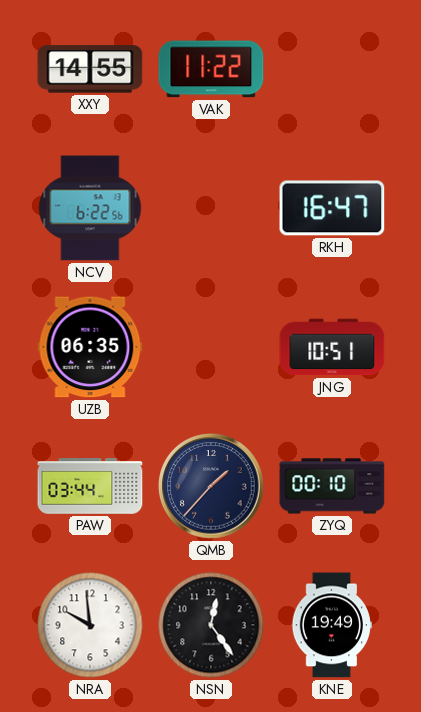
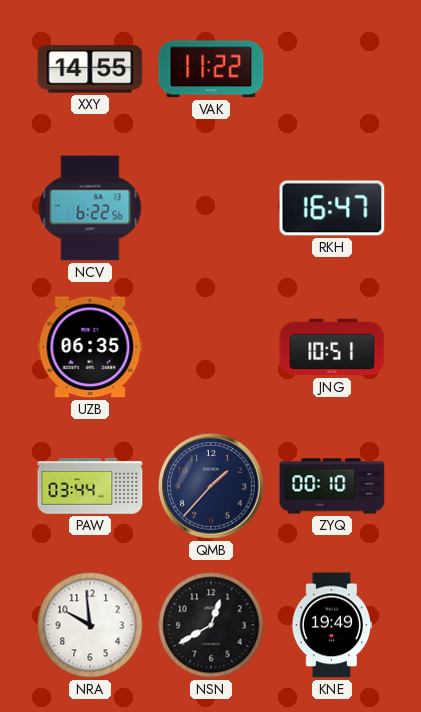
NSN: 12:24 -> 12:40
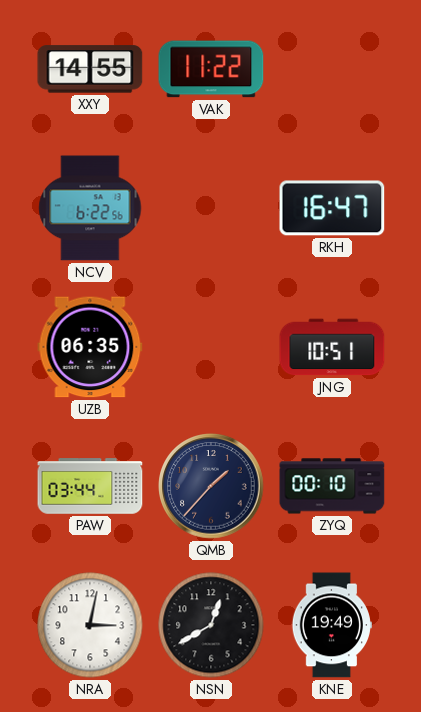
NRA: 9:59 -> 3:02
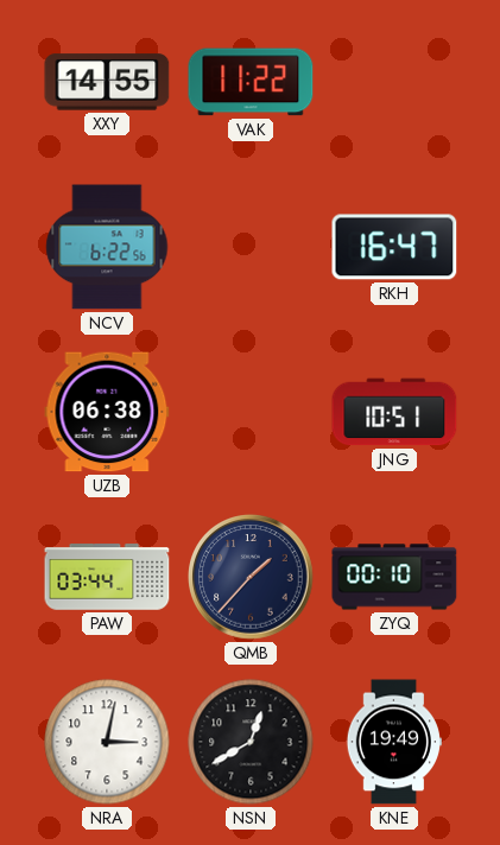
UZB: 06:35 -> 06:38
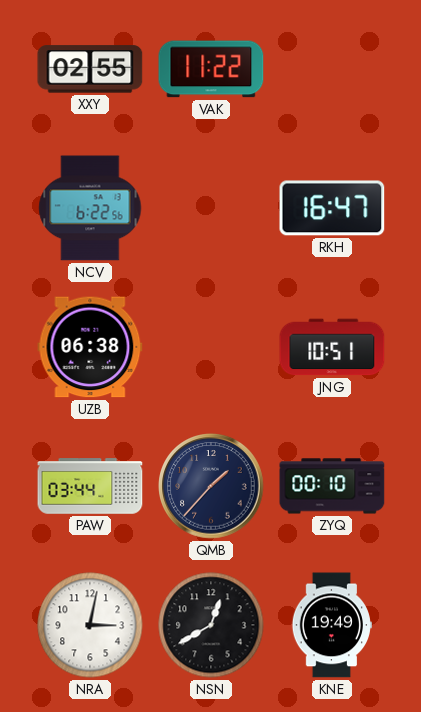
XXY: 14:55 -> 02:55
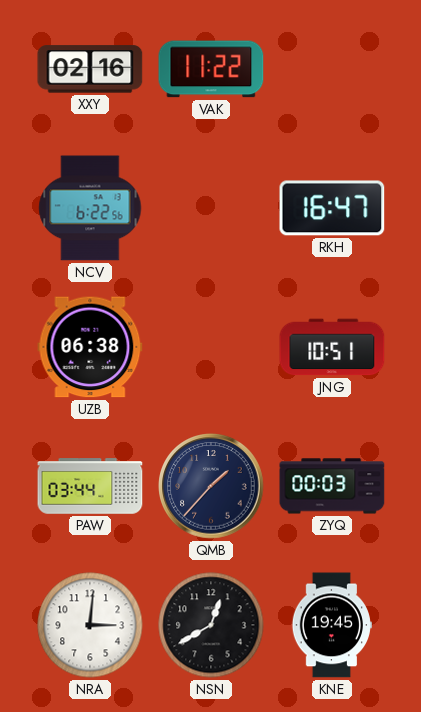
XXY: 02:55 -> 02:16
ZYQ: 00:10 -> 00:03
NRA: 3:02 -> 3:01
KNE: 19:49 -> 19:45
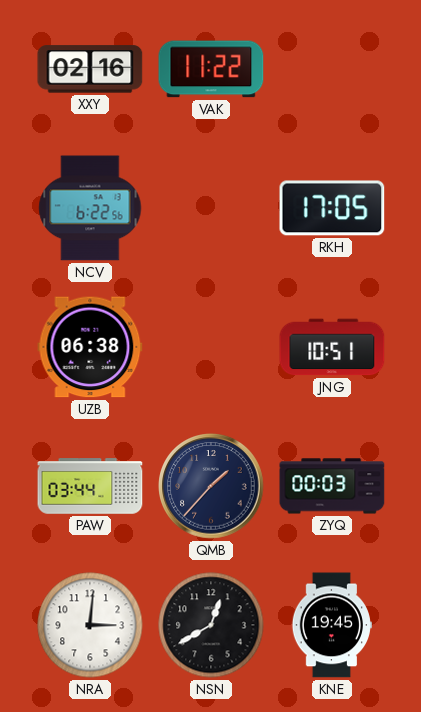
RKH: 16:47 -> 17:05
